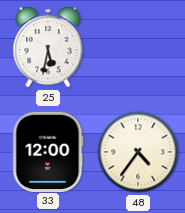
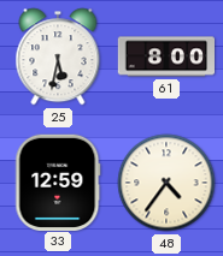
61: none -> 8:00
33: 12:00 -> 12:59
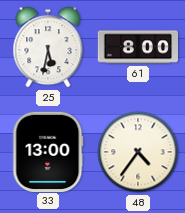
33: 12:59 -> 13:00
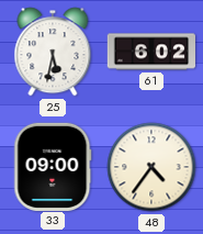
61: 8:00 -> 6:02
33: 13:00 -> 09:00
